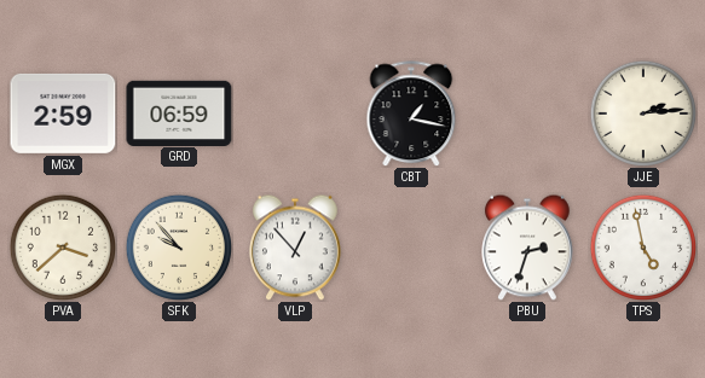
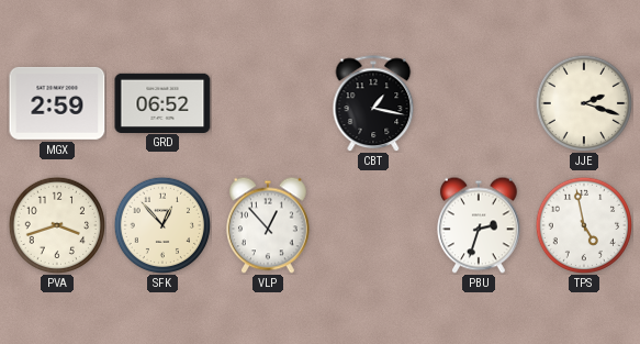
GRD: 06:59 -> 06:52
JJE: 2:14 -> 2:18
PVA: 3:38 -> 3:42
SFK: 9:53 -> 12:53
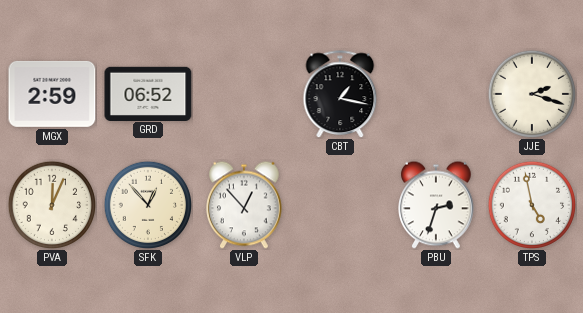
PVA: 3:42 -> 12:04
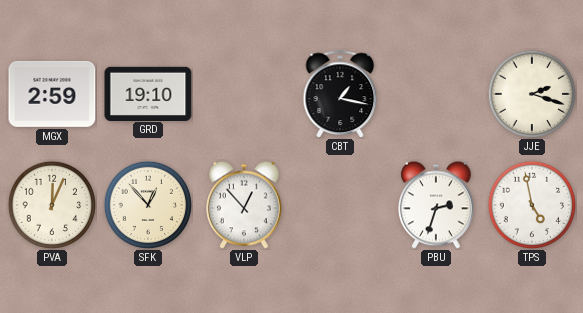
GRD: 06:52 -> 19:10
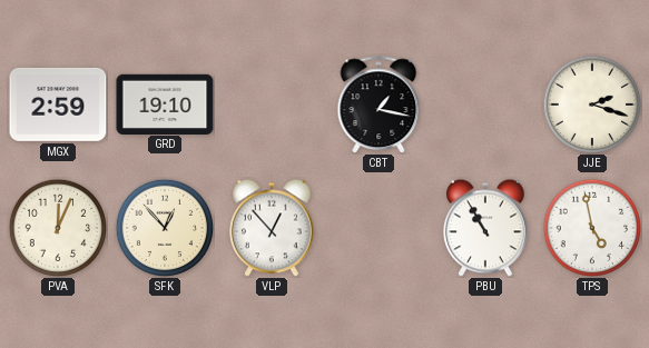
PBU: 2:33 -> 10:55
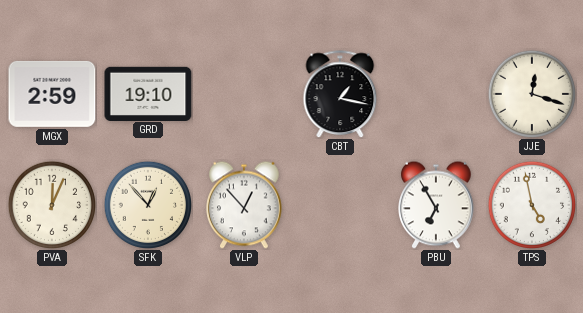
JJE: 2:18 -> 12:18
PBU: 10:55 -> 6:55
